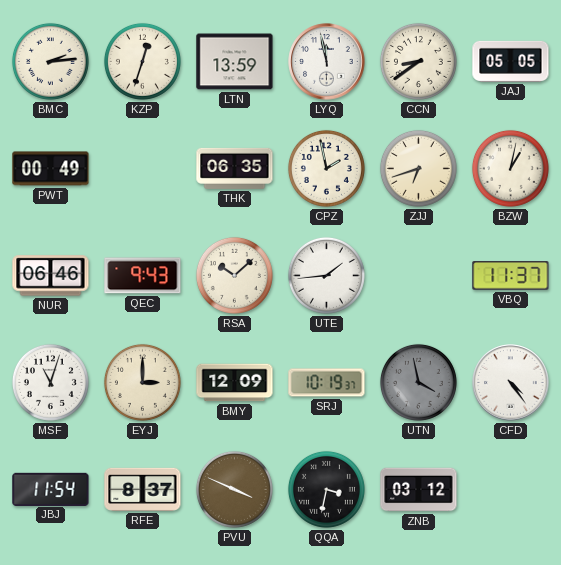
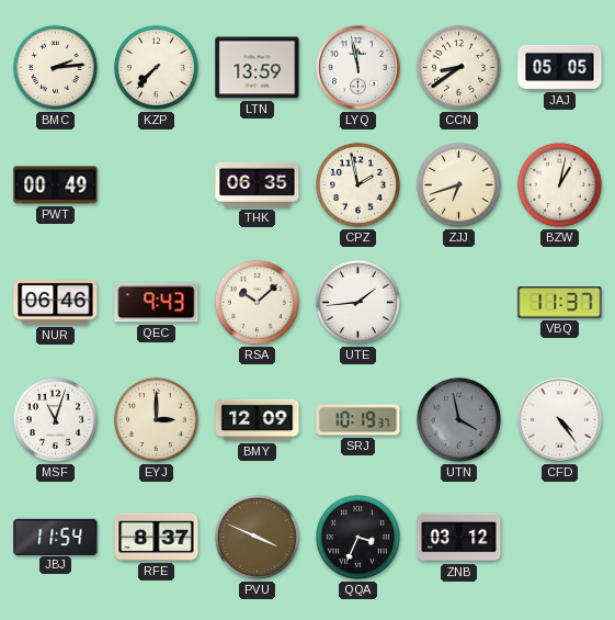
KZP: 12:33 -> 7:37
QQA: 3:32 -> 3:34
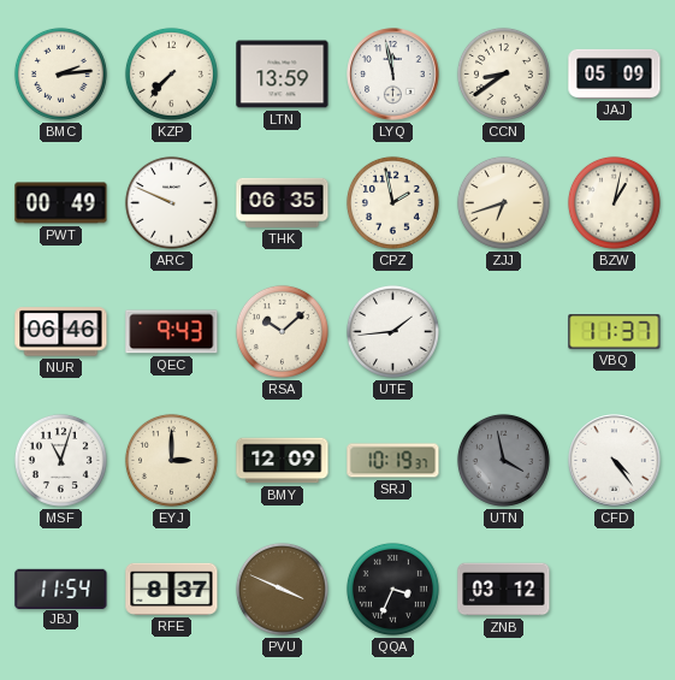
JAJ: 05:05 -> 05:09
ARC: none -> 9:49
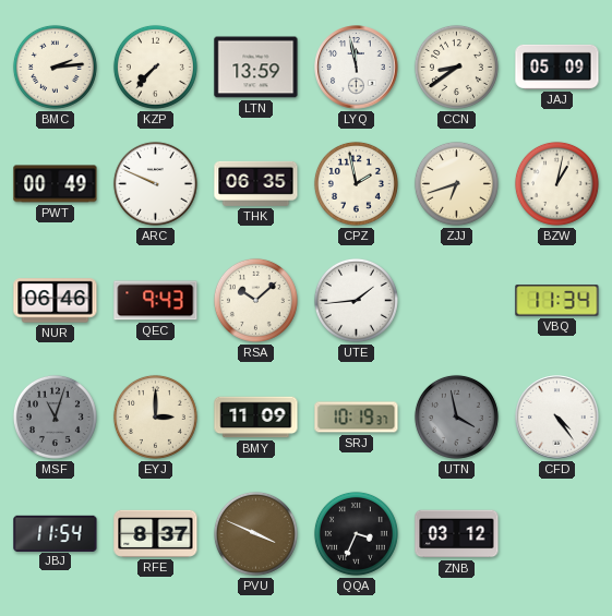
VBQ: 11:37 -> 11:34
MSF dial: white -> grey
BMY: 12:09 -> 11:09
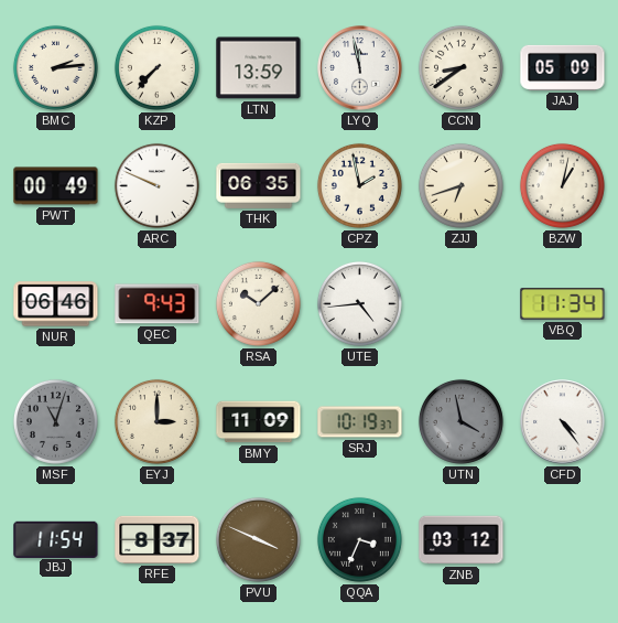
UTE: 1:44 -> 4:44
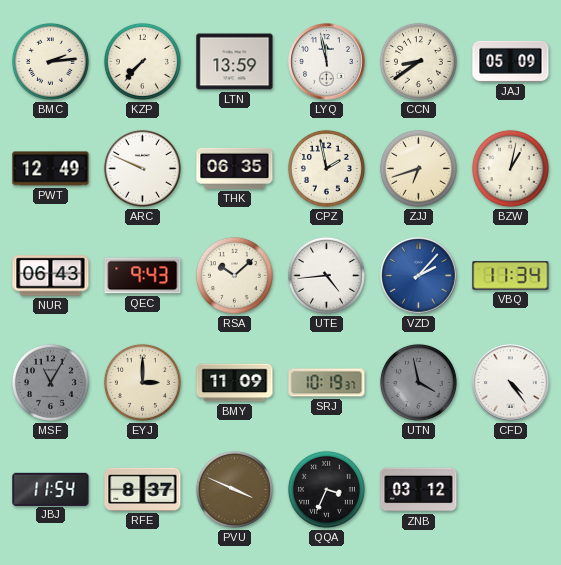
PWT: 00:49 -> 12:49
NUR: 06:46 -> 06:43
VZD: none -> 2:07
MSF: 11:03 -> 11:05
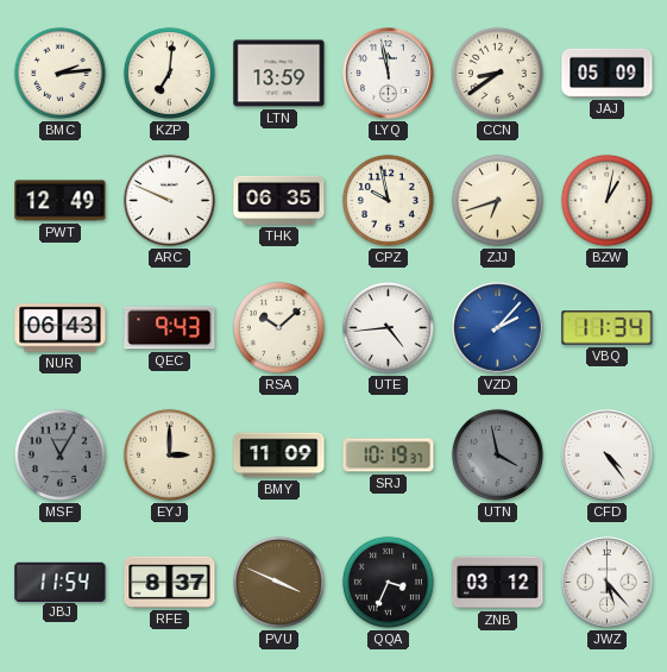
KZP: 7:37 -> 7:01
CPZ: 1:58 -> 9:58
JWZ: none -> 5:23
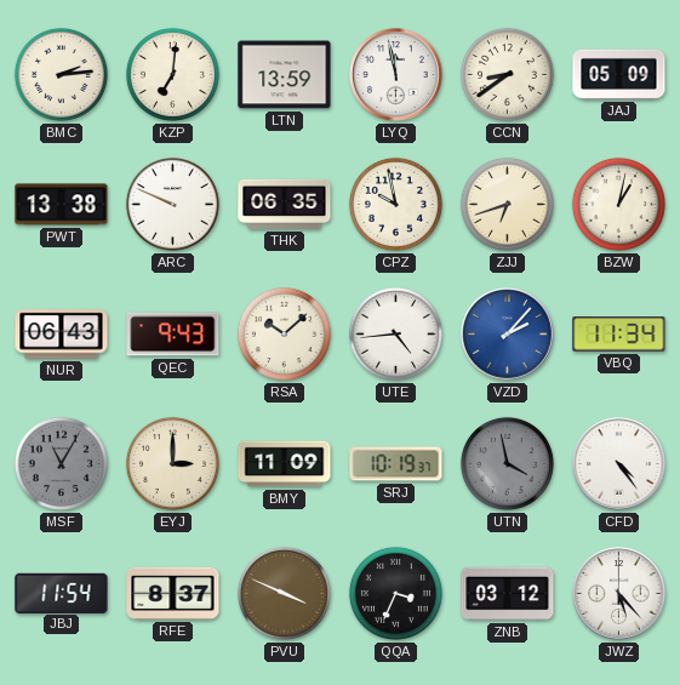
PWT: 12:49 -> 13:38
